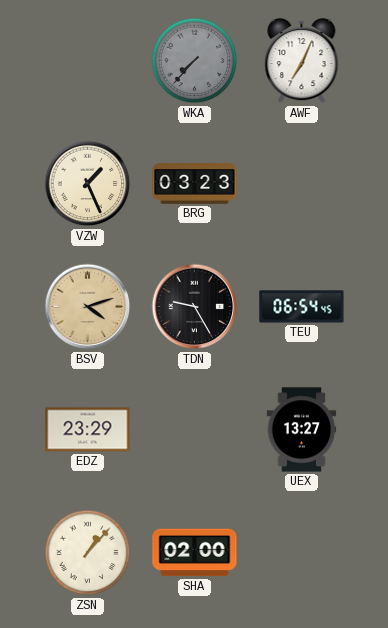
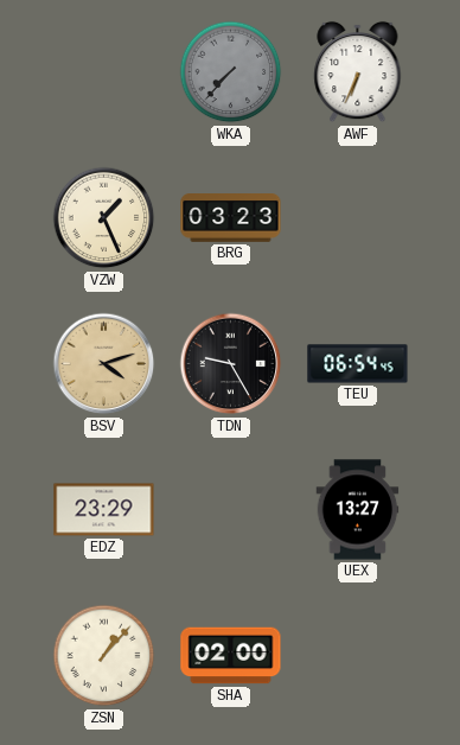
AWF: 7:04 -> 6:34
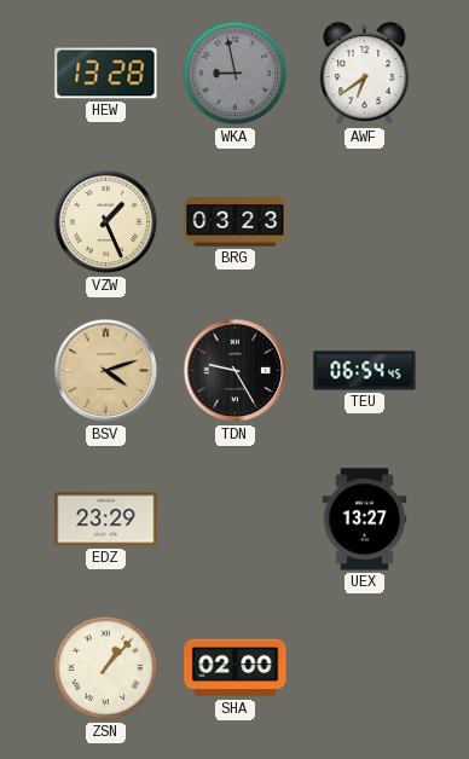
HEW: none -> 13:28
WKA: 7:37 -> 8:58
AWF: 6:34 -> 6:39
